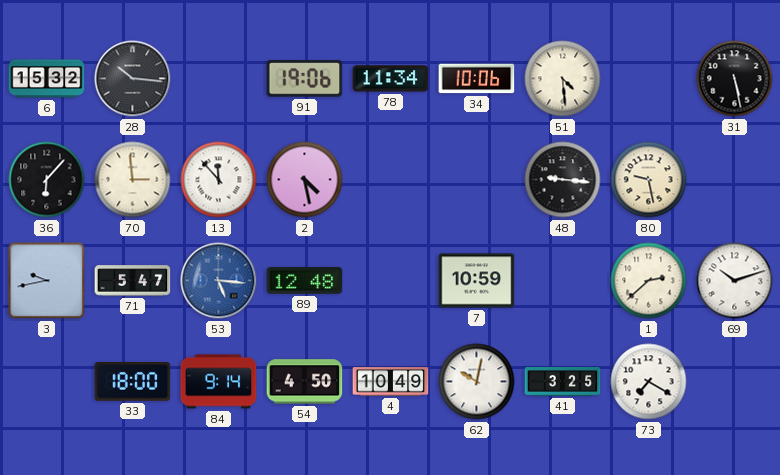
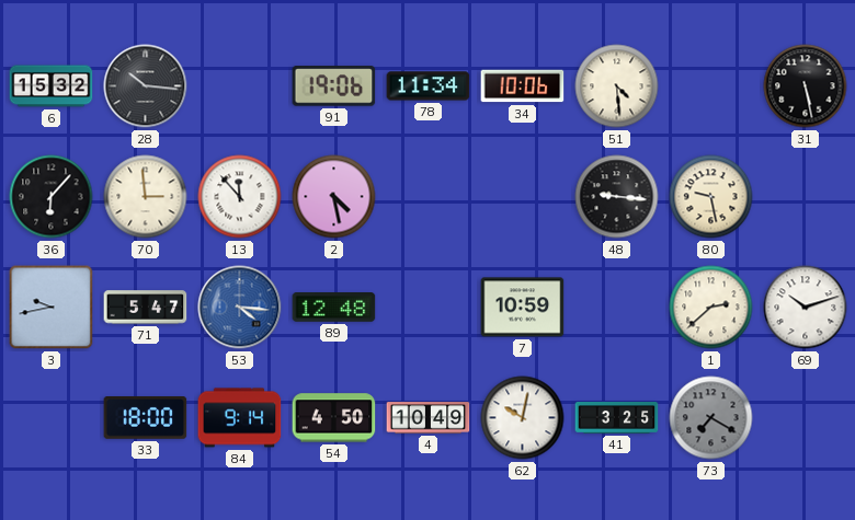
53: 5:16 -> 4:16
73 dial: white -> grey
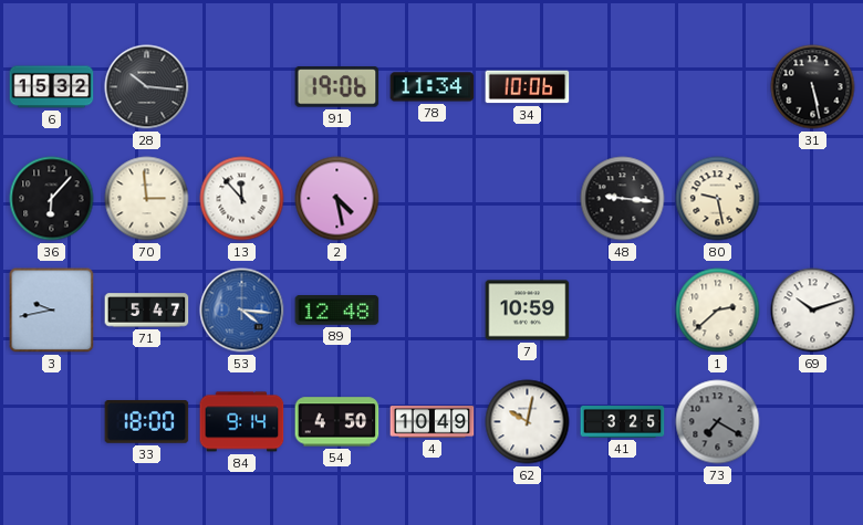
51: 4:29 -> none
